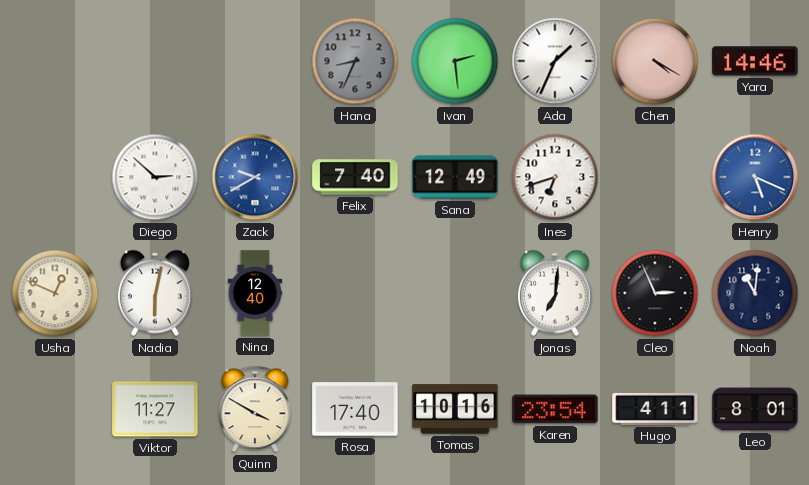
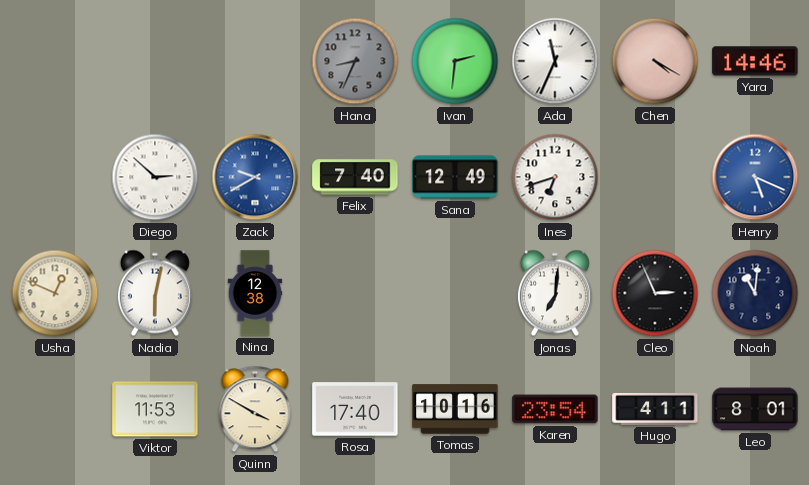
Ivan: 2:29 -> 2:31
Ada: 1:34 -> 11:34
Nina: 12:40 -> 12:38
Viktor: 11:27 -> 11:53
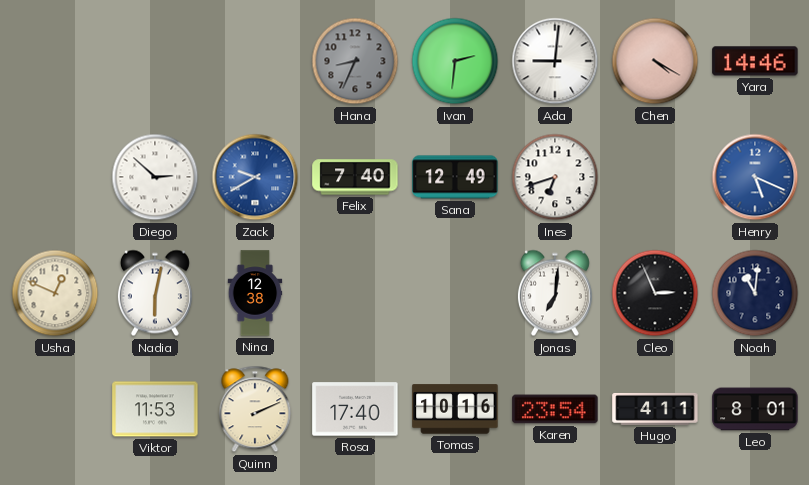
Ada: 11:34 -> 9:01
Quinn: 3:50 -> 2:11
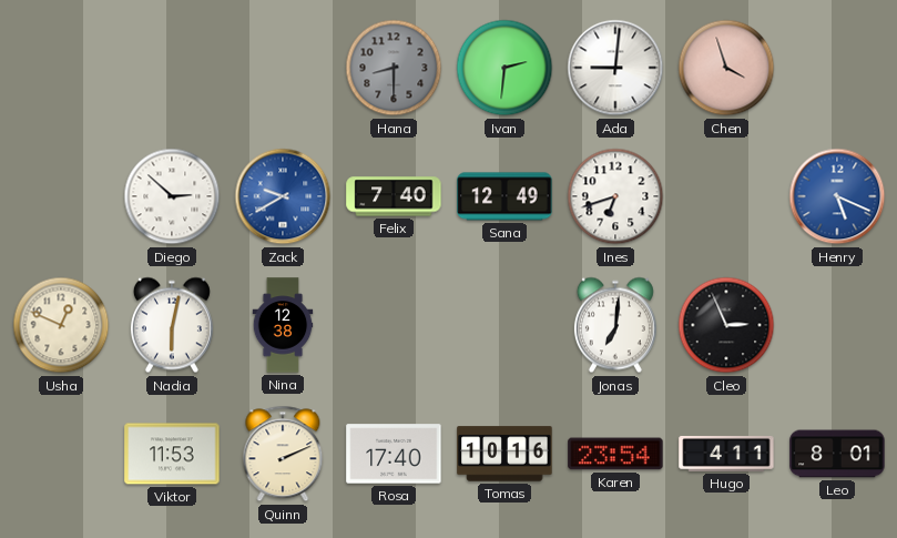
Hana: 8:34 -> 8:30
Chen: 4:20 -> 3:57
Yara: 14:46 -> none
Noah: 11:01 -> none
